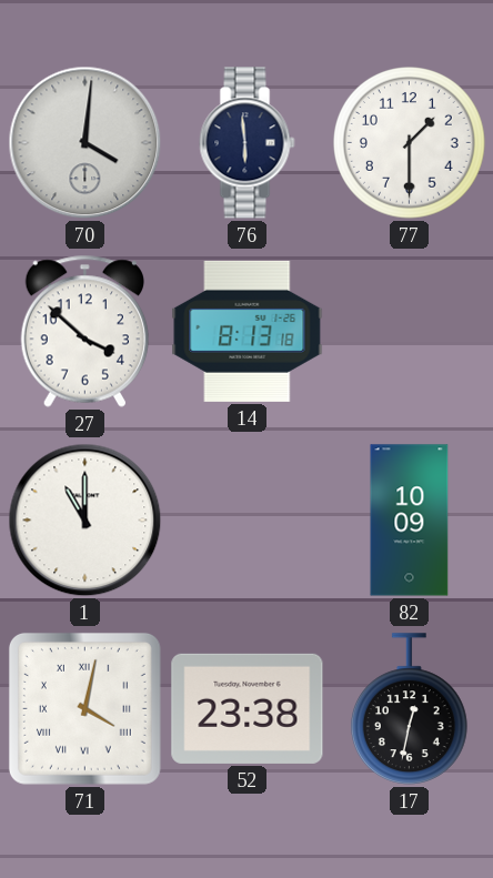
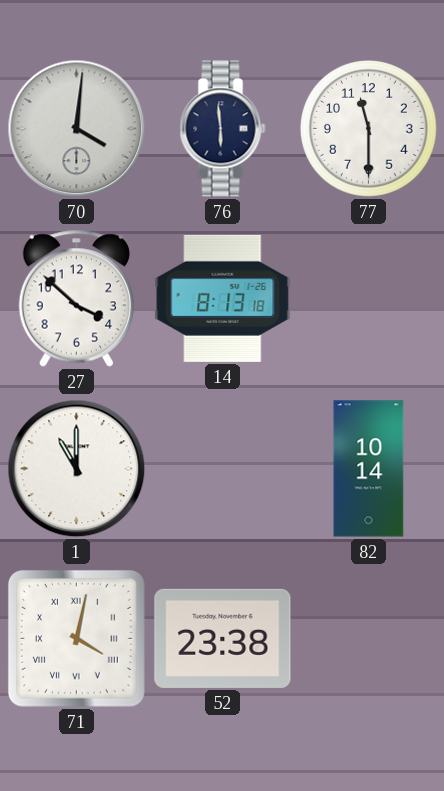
77: 1:30 -> 11:30
82: 10:09 -> 10:14
17: 12:32 -> none
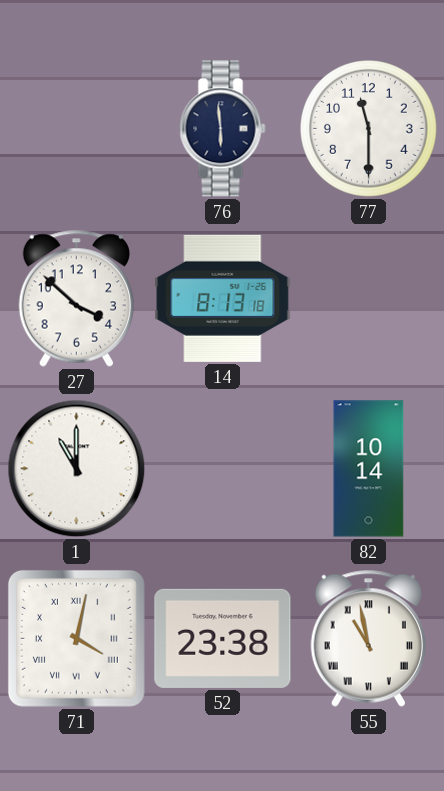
70: 4:01 -> none
55: none -> 10:58
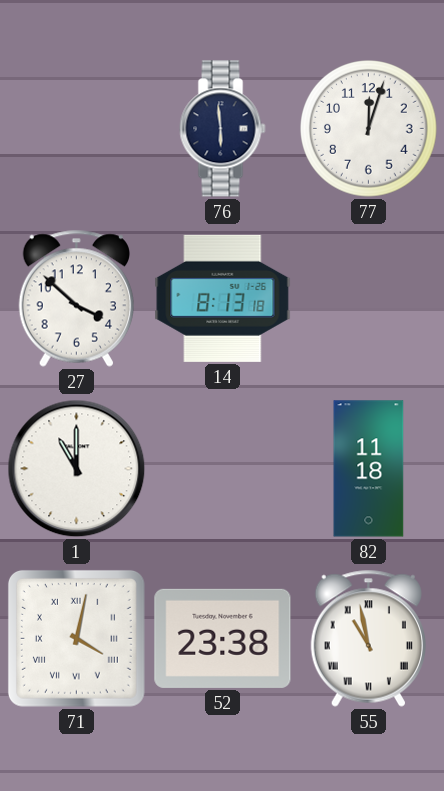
77: 11:30 -> 12:03
82: 10:14 -> 11:18
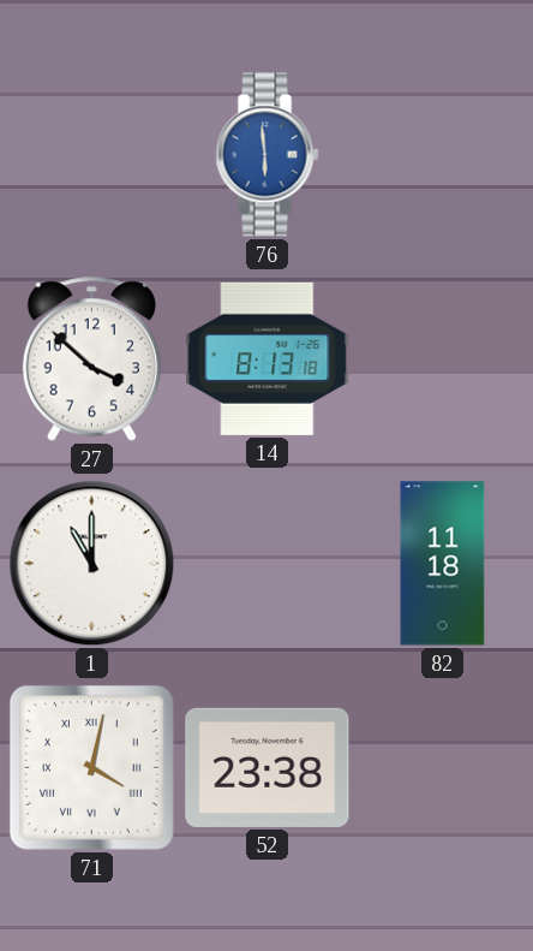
76 dial: navy -> blue
77: 12:03 -> none
55: 10:58 -> none
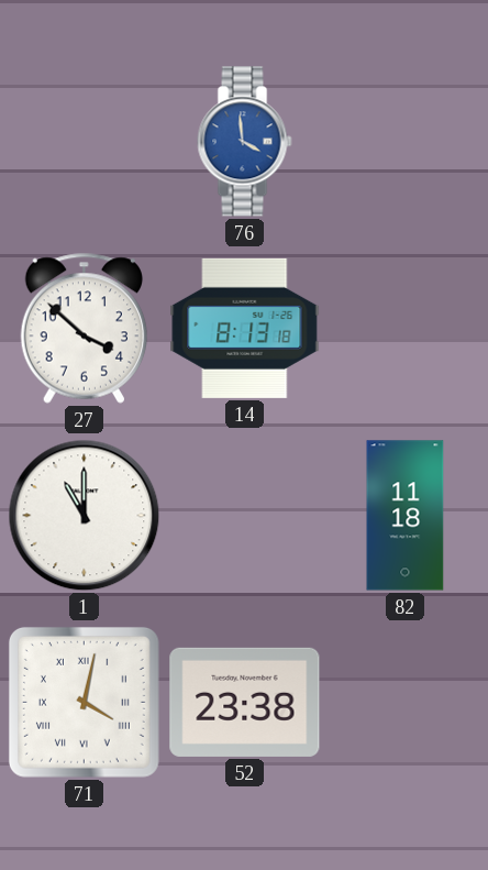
76: 5:59 -> 3:59
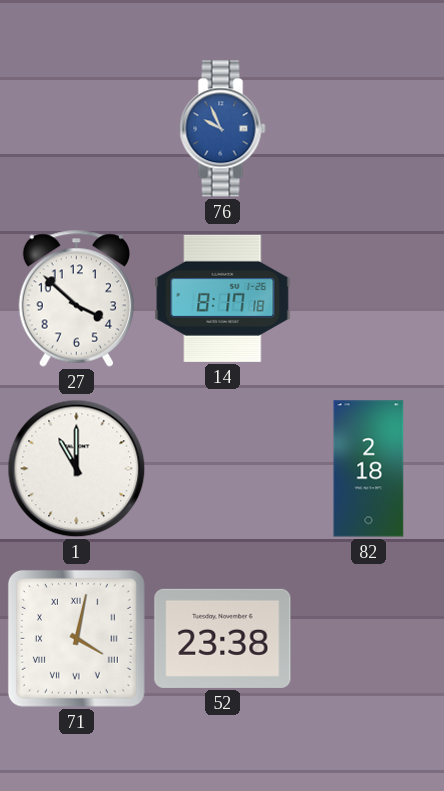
76: 3:59 -> 9:56
14: 8:13 -> 8:17
82: 11:18 -> 2:18
